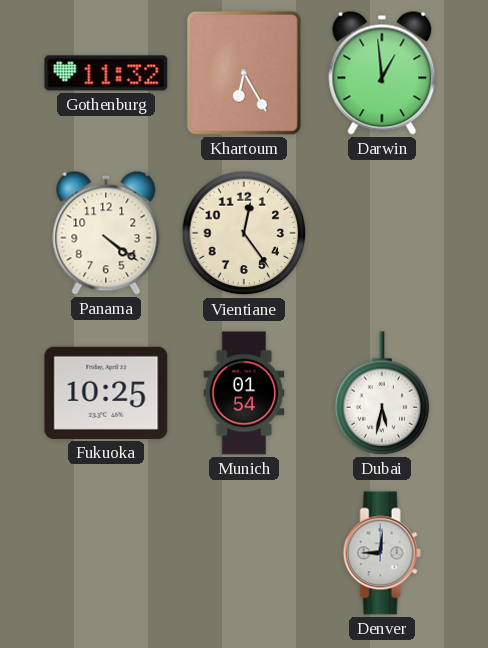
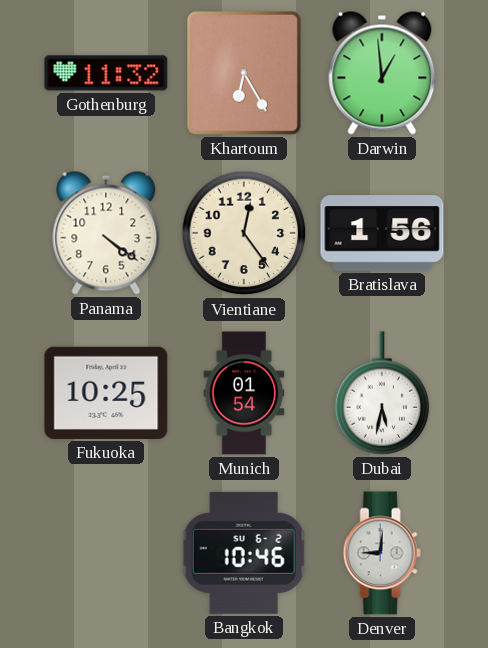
Bratislava: none -> 1:56
Bangkok: none -> 10:46
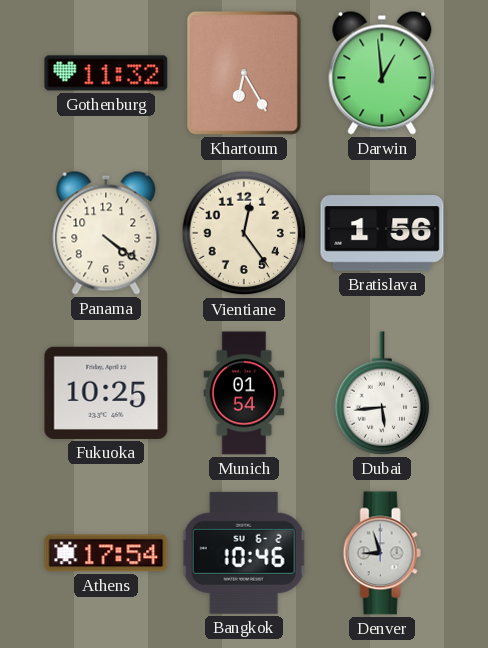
Dubai: 5:32 -> 5:44
Athens: none -> 17:54
Denver: 9:01 -> 8:57
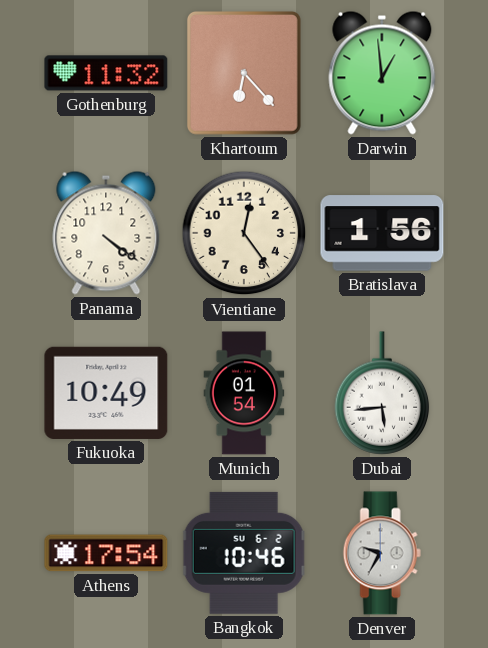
Khartoum: 6:25 -> 6:23
Fukuoka: 10:25 -> 10:49
Denver: 8:57 -> 9:35
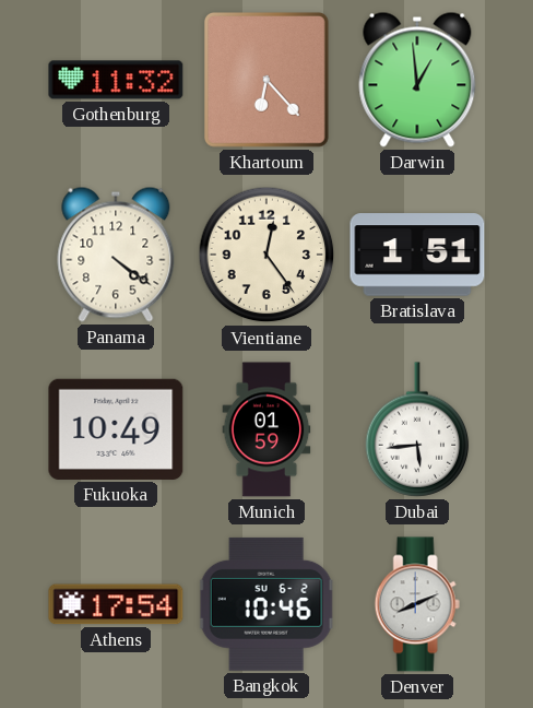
Bratislava: 1:56 -> 1:51
Munich: 01:54 -> 01:59
Denver: 9:35 -> 8:11
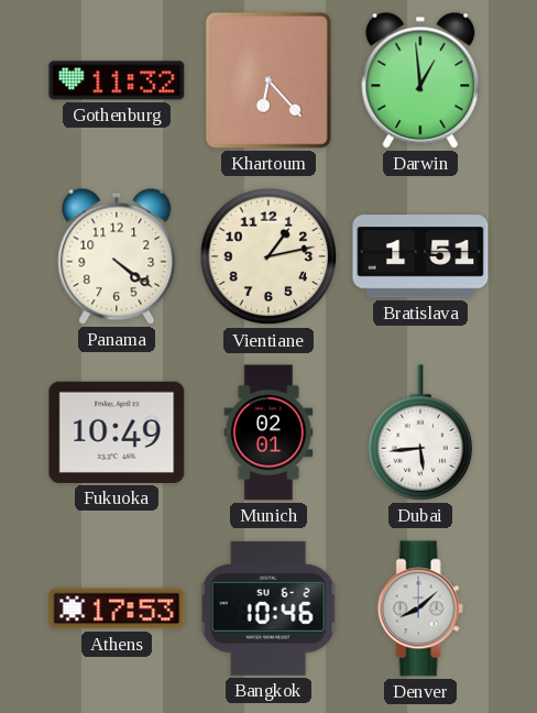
Vientiane: 12:24 -> 1:13
Munich: 01:59 -> 02:01
Athens: 17:54 -> 17:53
Denver: 8:11 -> 8:08
